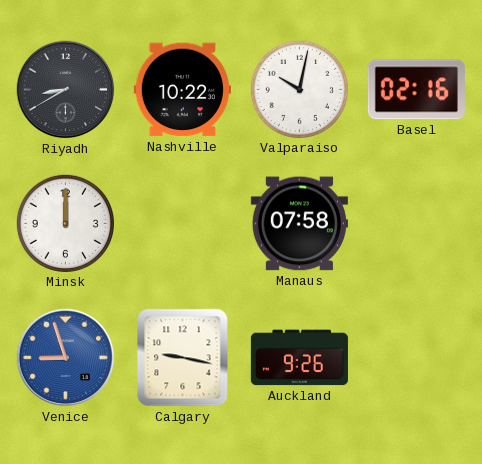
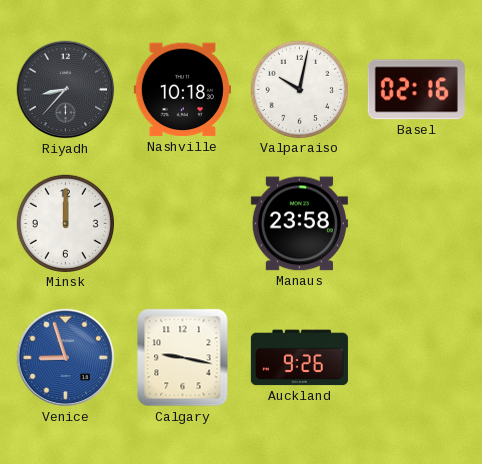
Riyadh: 8:40 -> 8:37
Nashville: 10:22 -> 10:18
Manaus: 07:58 -> 23:58
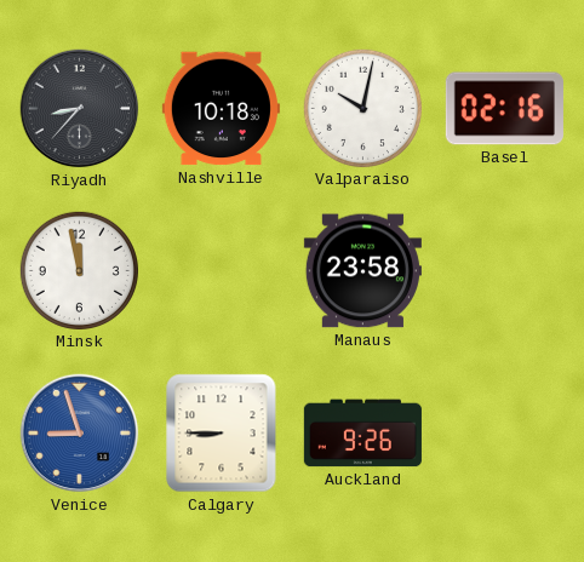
Minsk: 12:00 -> 11:58
Calgary: 9:17 -> 8:45
